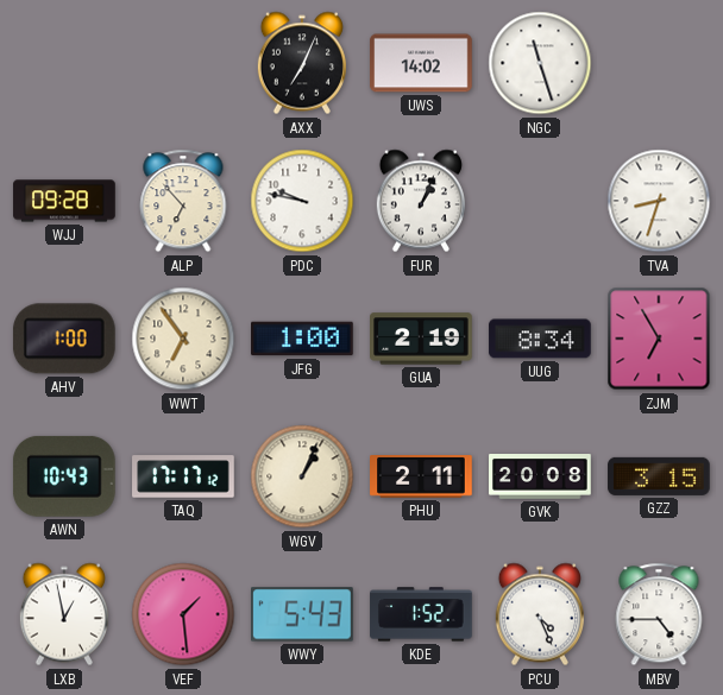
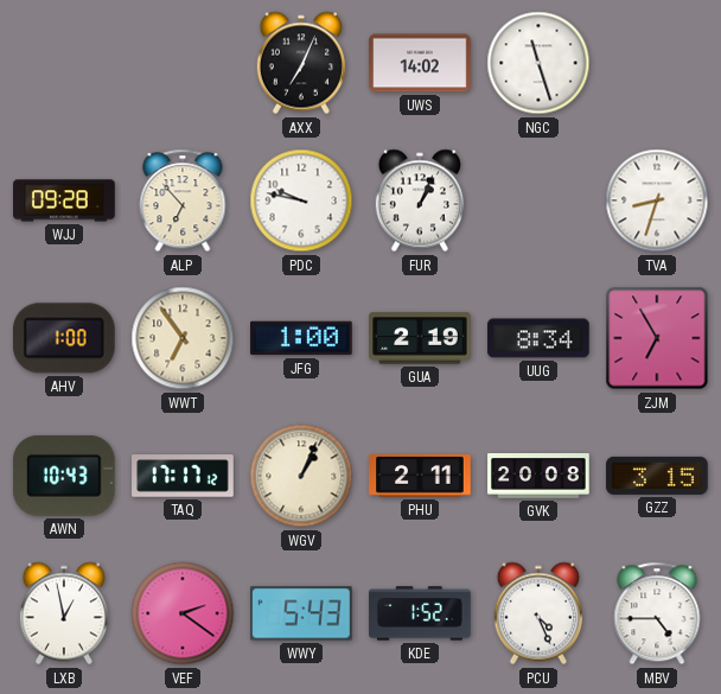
VEF: 1:29 -> 2:21
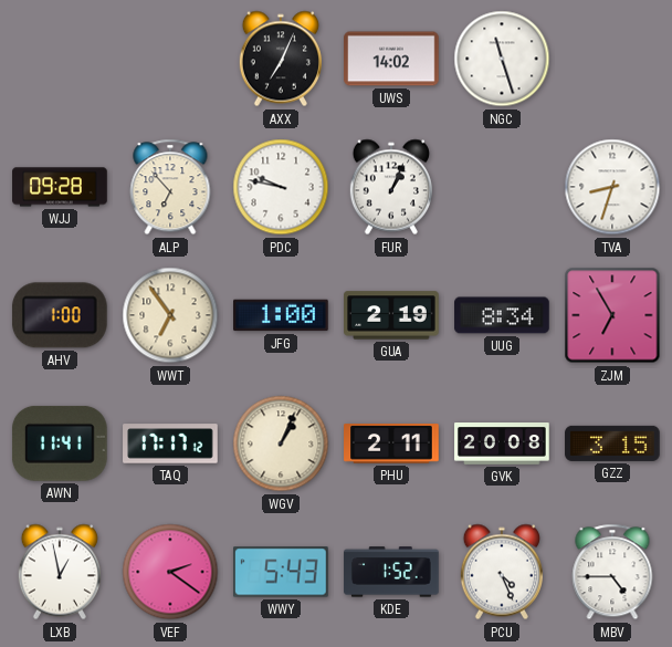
AWN: 10:43 -> 11:41
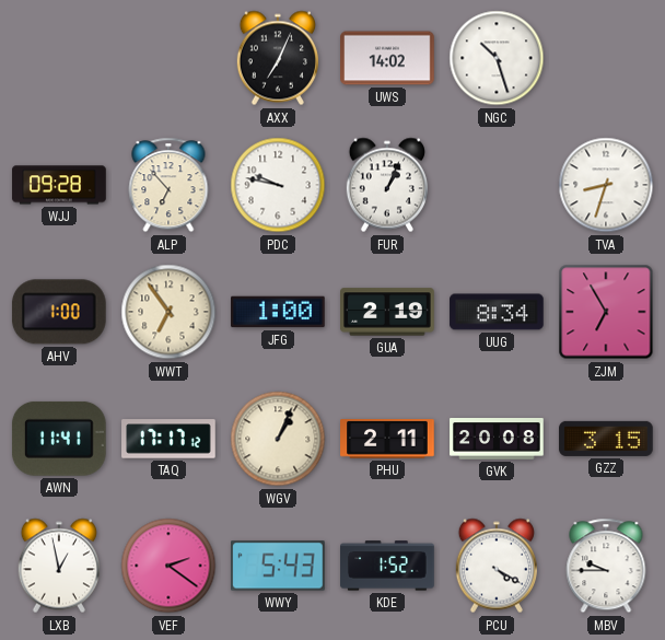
NGC: 11:27 -> 10:27
PCU: 4:26 -> 4:20
MBV: 4:45 -> 9:45
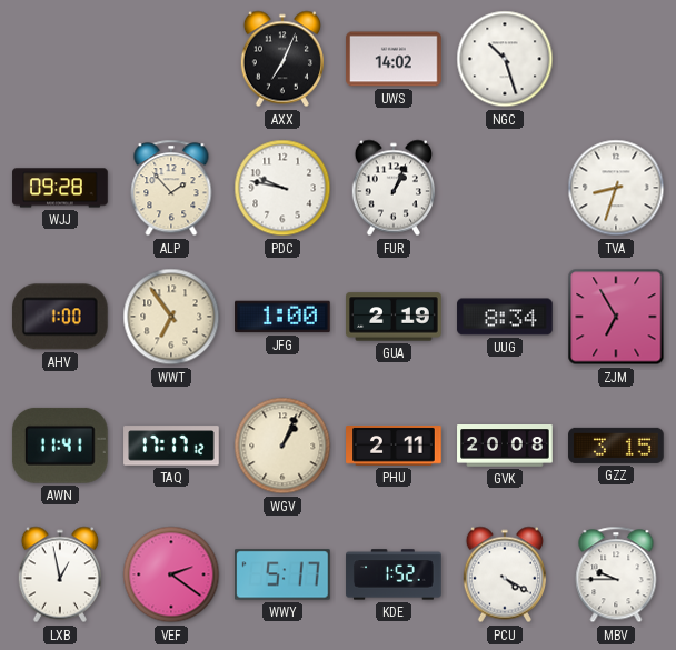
ALP: 6:53 -> 1:53
WWY: 5:43 -> 5:17
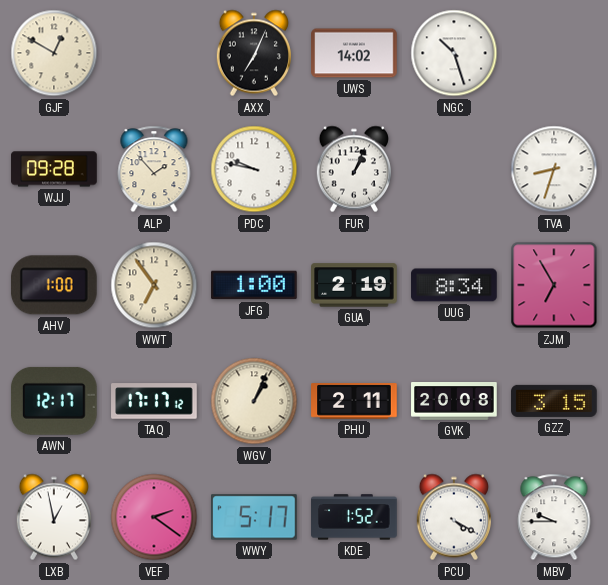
GJF: none -> 12:50
AWN: 11:41 -> 12:17
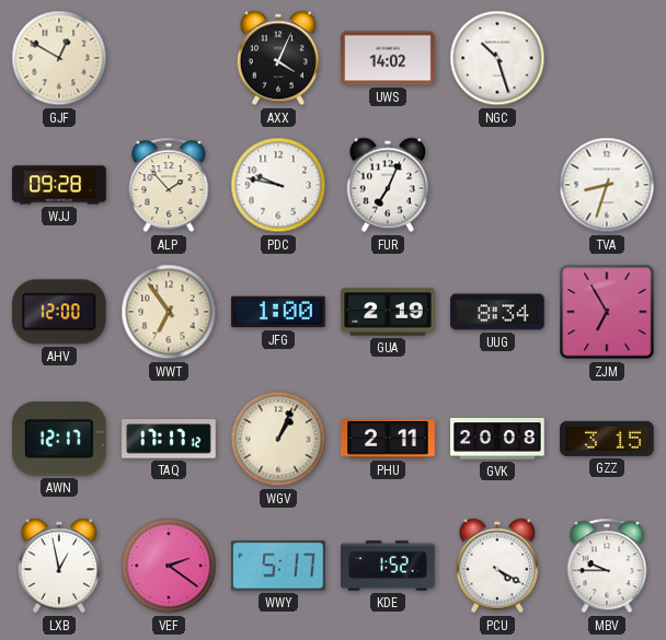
AXX: 7:04 -> 4:04
FUR: 1:04 -> 7:04
AHV: 1:00 -> 12:00
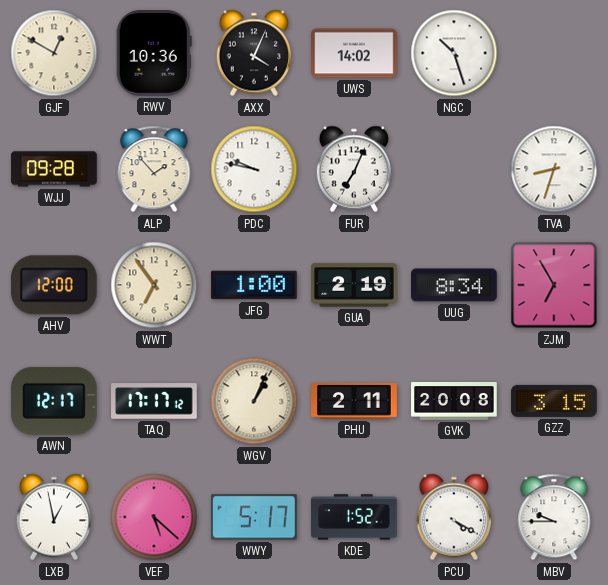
RWV: none -> 10:36
VEF: 2:21 -> 5:22
